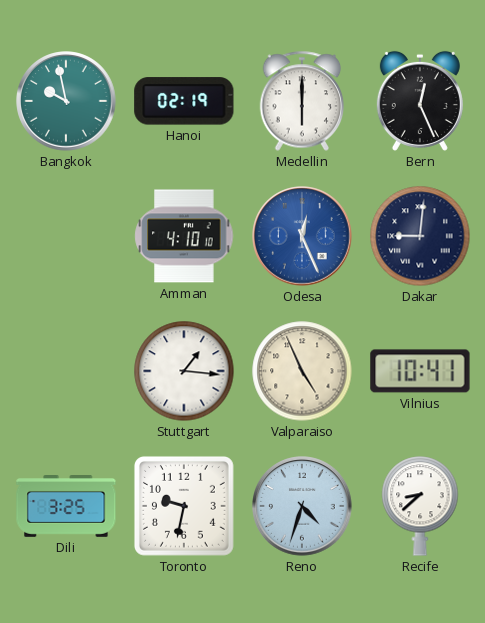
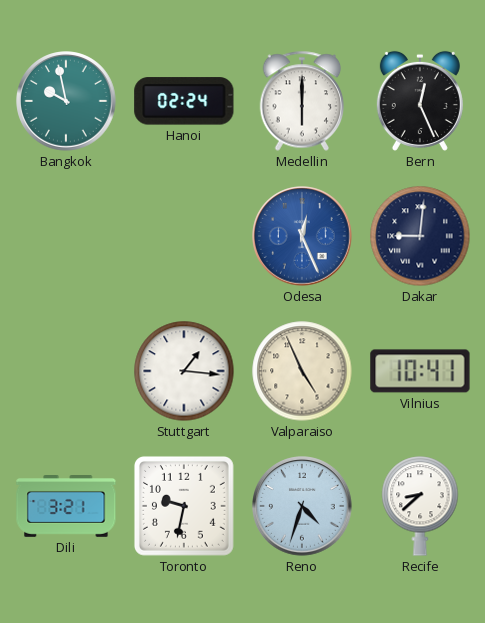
Hanoi: 02:19 -> 02:24
Amman: 4:10 -> none
Dili: 3:25 -> 3:21
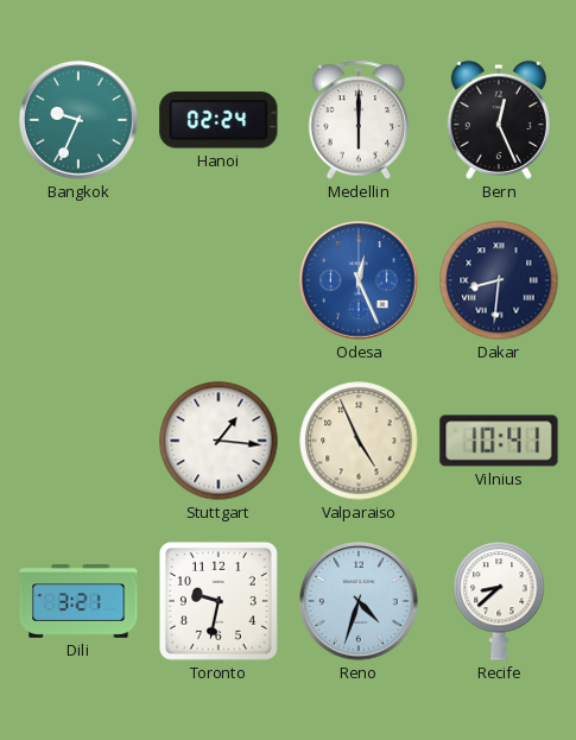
Bangkok: 9:58 -> 9:34
Dakar: 9:01 -> 8:31
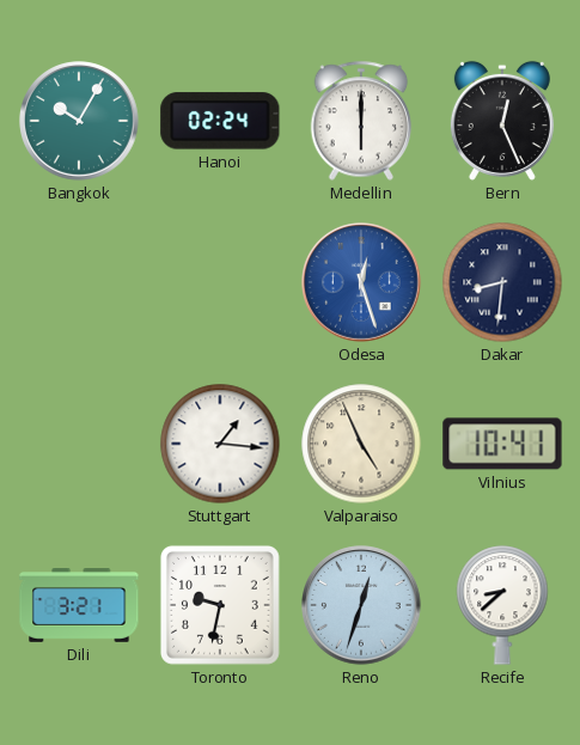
Bangkok: 9:34 -> 10:05
Odesa: 12:26 -> 12:27
Reno: 4:33 -> 12:33
